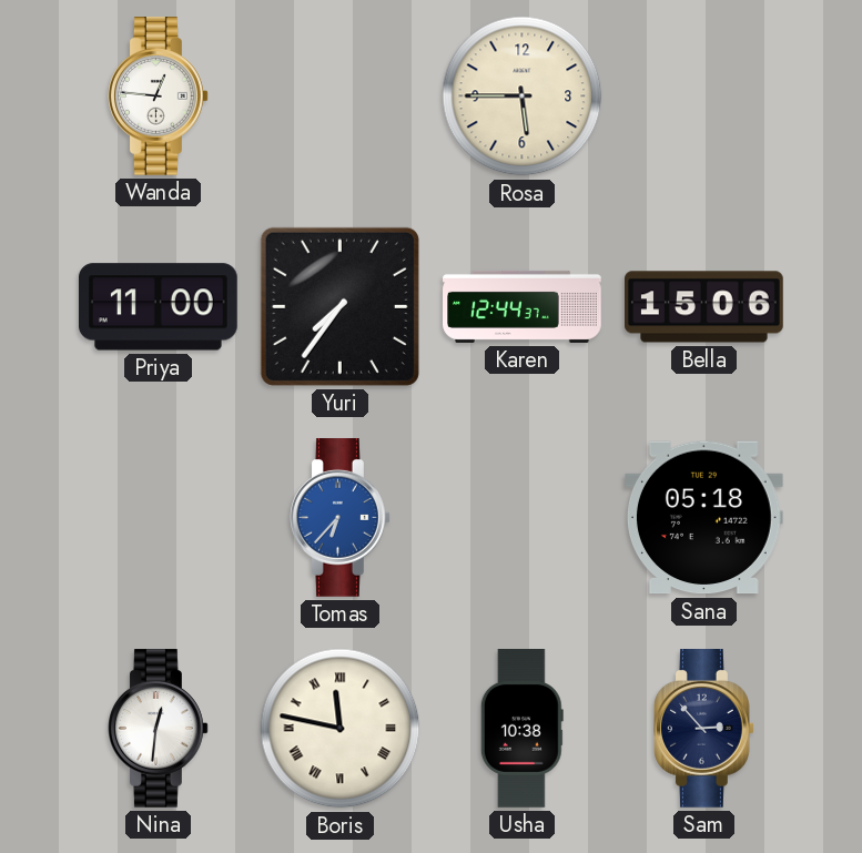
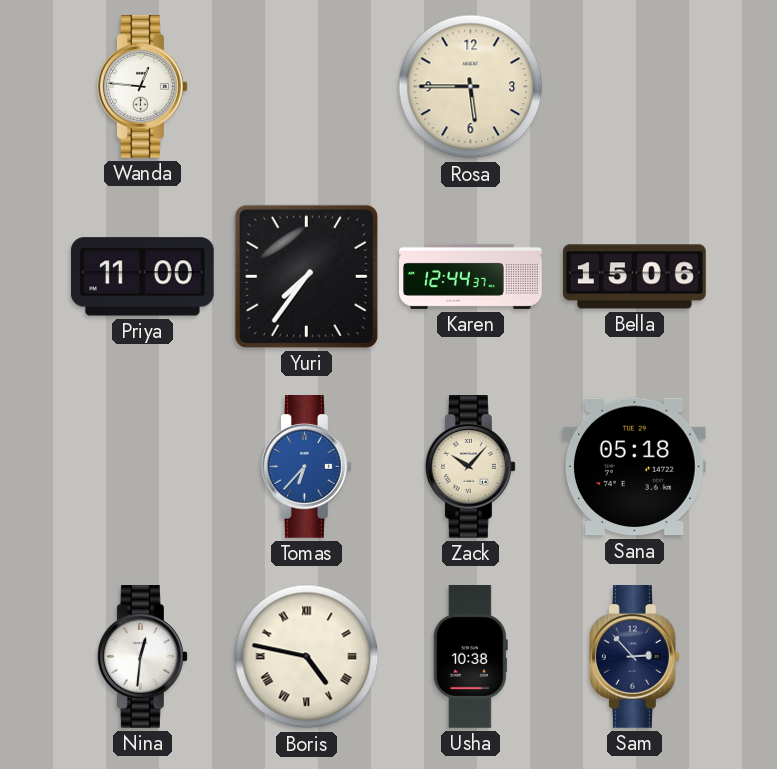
Zack: none -> 10:07
Boris: 11:47 -> 4:47
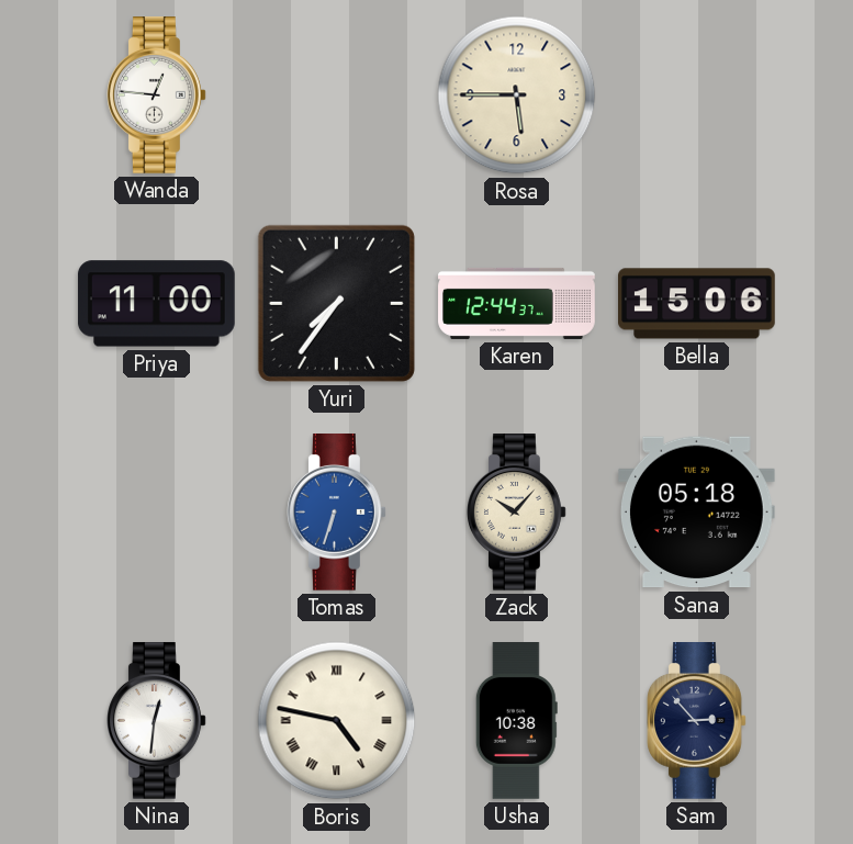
Tomas: 6:37 -> 6:33
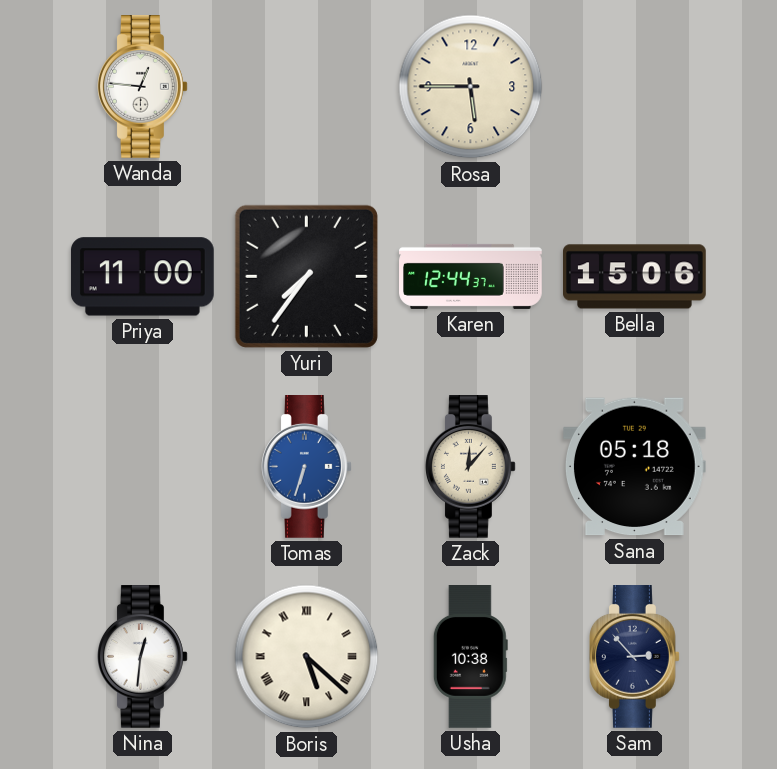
Zack: 10:07 -> 12:07
Boris: 4:47 -> 5:22
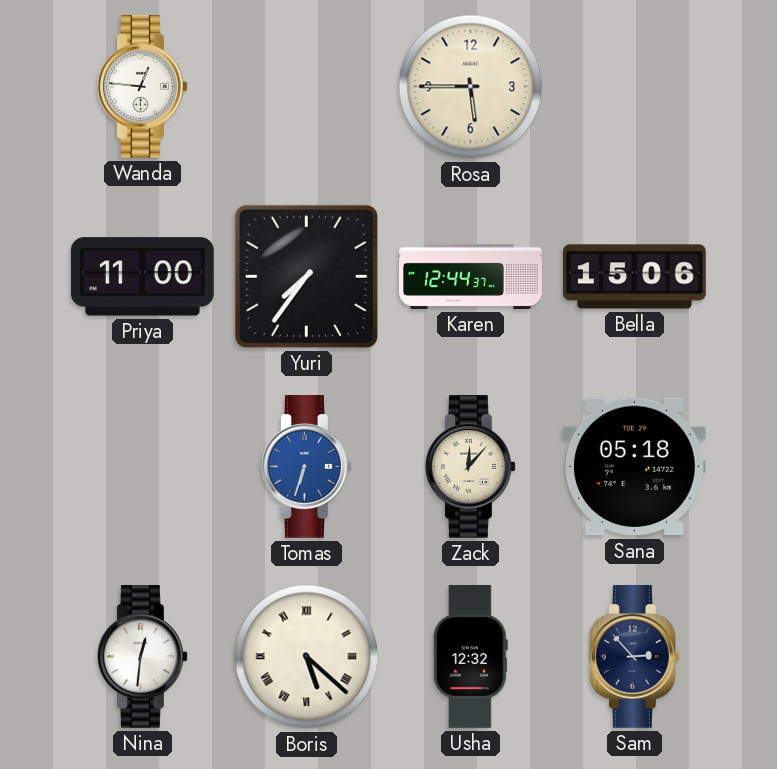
Usha: 10:38 -> 12:32
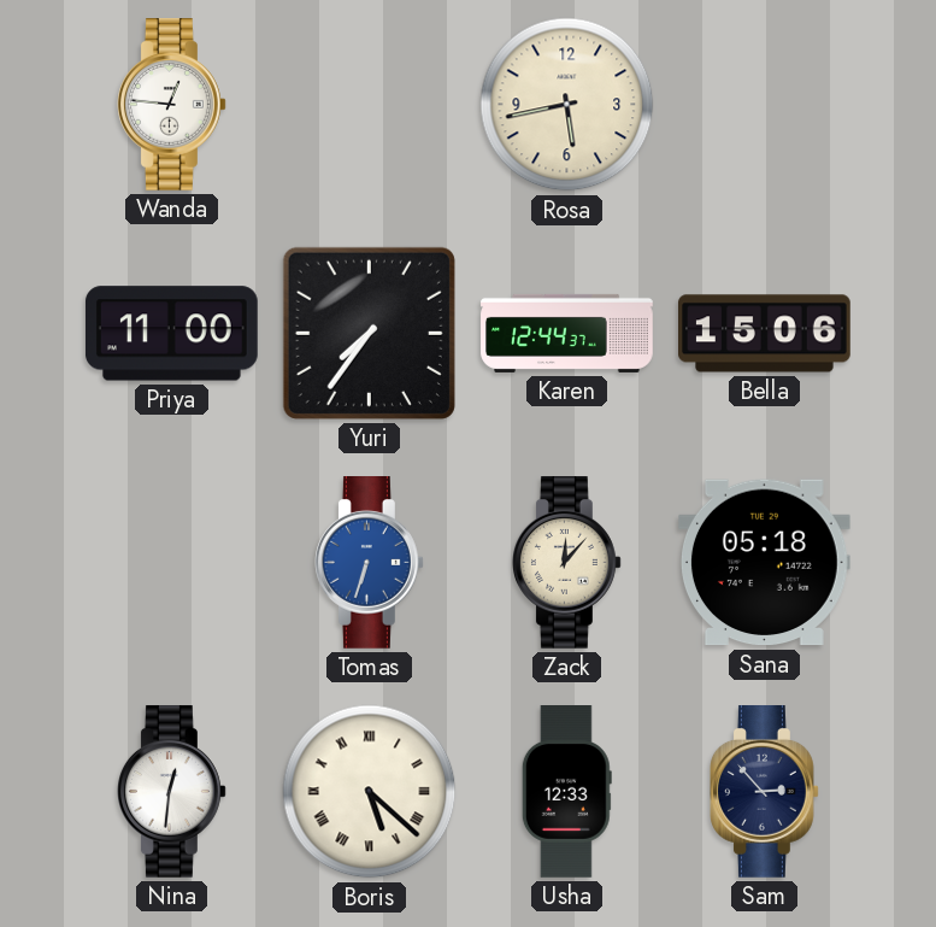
Rosa: 5:45 -> 5:43
Usha: 12:32 -> 12:33
